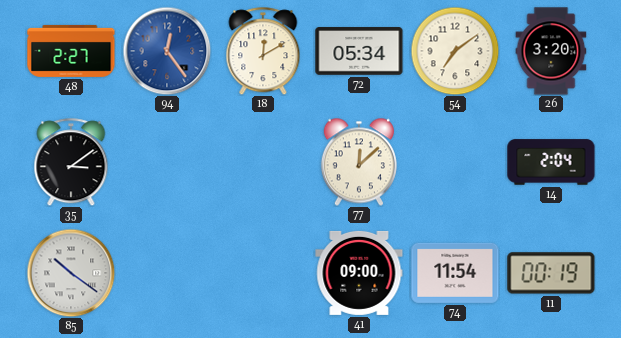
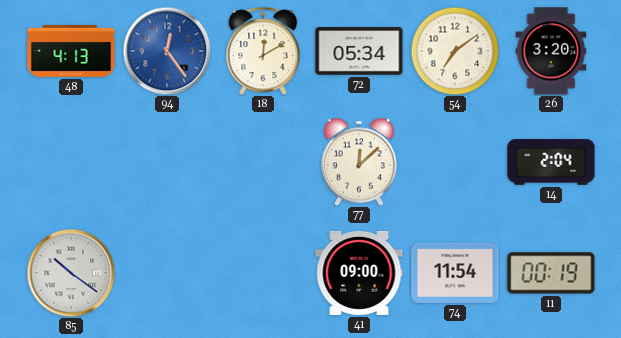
48: 2:27 -> 4:13
35: 3:09 -> none
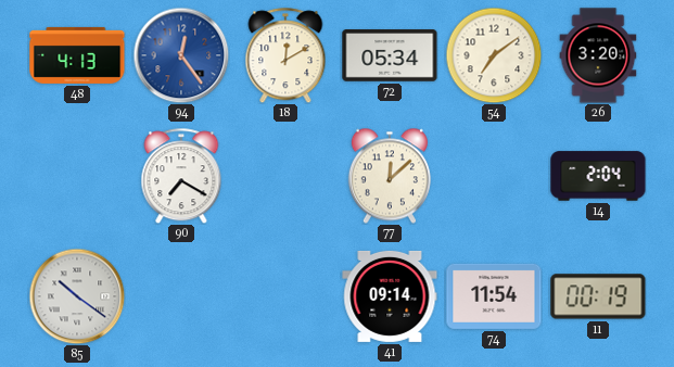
90: none -> 7:20
41: 09:00 -> 09:14
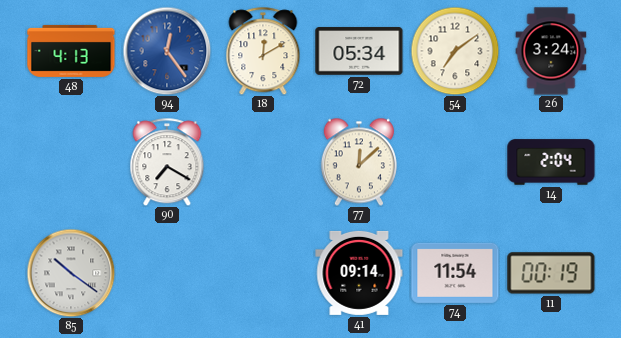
26: 3:20 -> 3:24
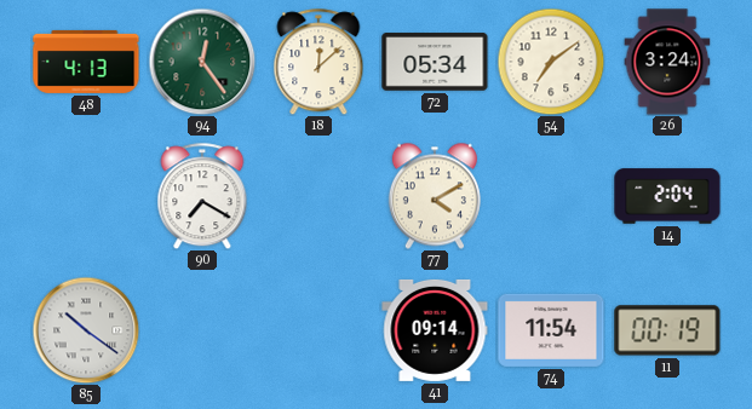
94 dial: blue -> green
18: 12:10 -> 12:08
77: 12:08 -> 4:10
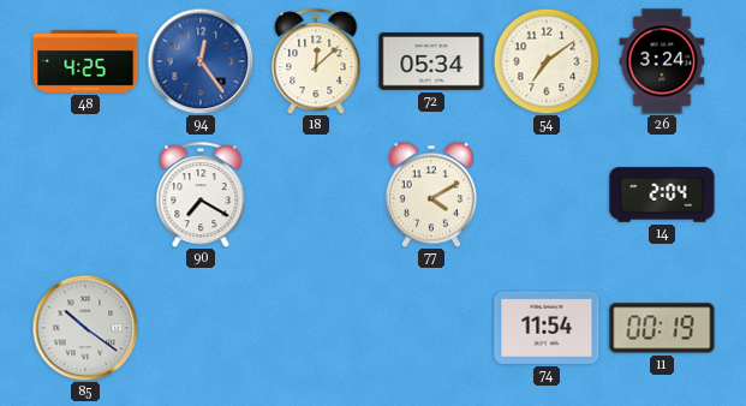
48: 4:13 -> 4:25
94 dial: green -> blue
41: 09:14 -> none
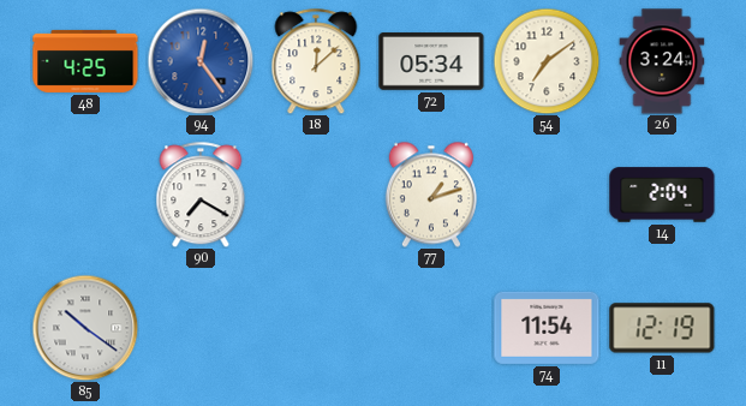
77: 4:10 -> 1:12
11: 00:19 -> 12:19
